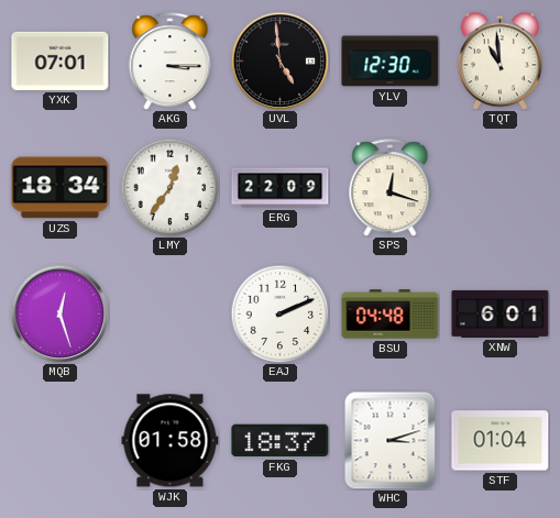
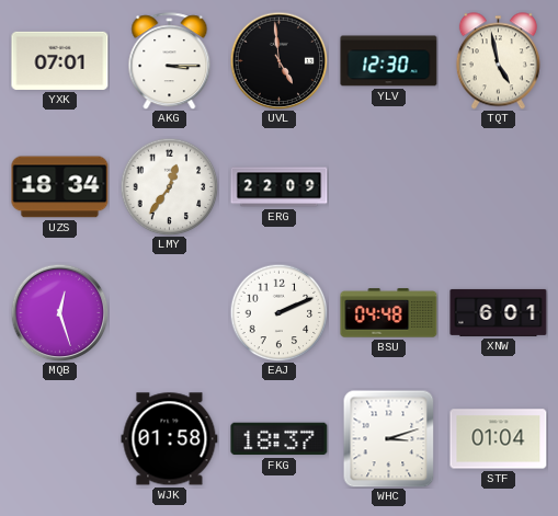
TQT: 10:59 -> 4:58
SPS: 12:18 -> none
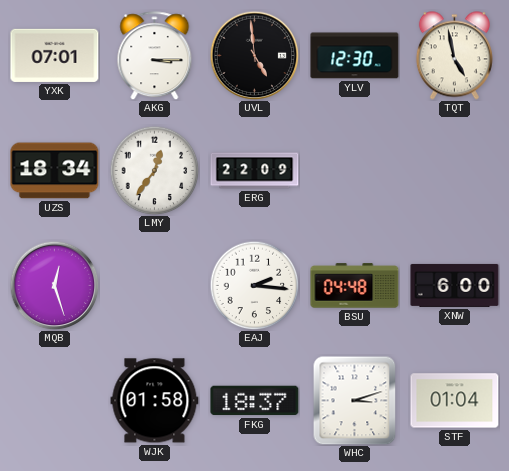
EAJ: 2:11 -> 2:16
XNW: 6:01 -> 6:00
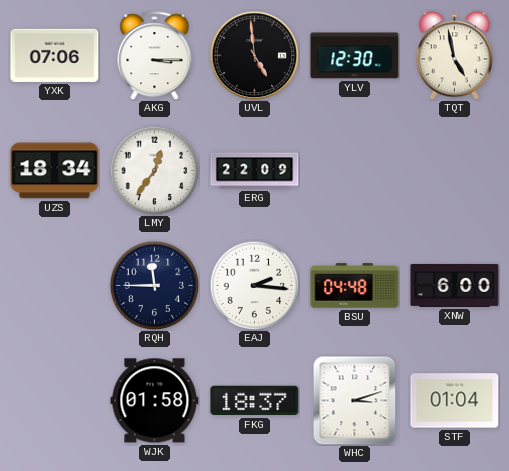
YXK: 07:01 -> 07:06
MQB: 12:27 -> none
RQH: none -> 11:45
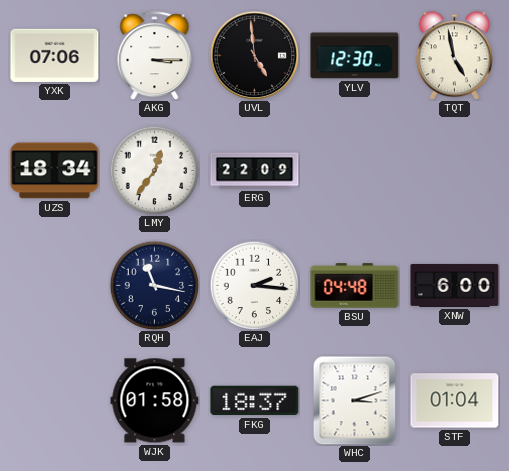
RQH: 11:45 -> 11:17
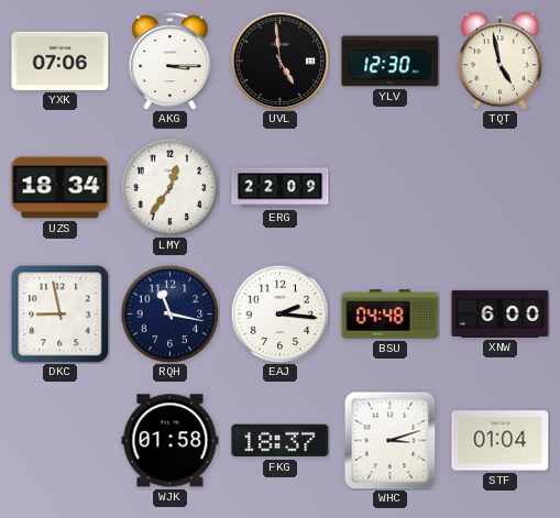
DKC: none -> 8:58
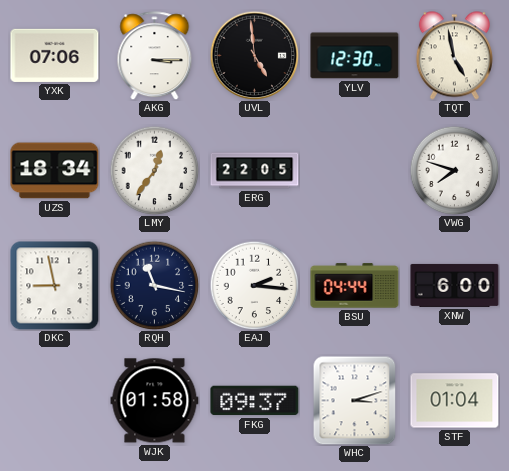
ERG: 22:09 -> 22:05
VWG: none -> 7:48
BSU: 04:48 -> 04:44
FKG: 18:37 -> 09:37
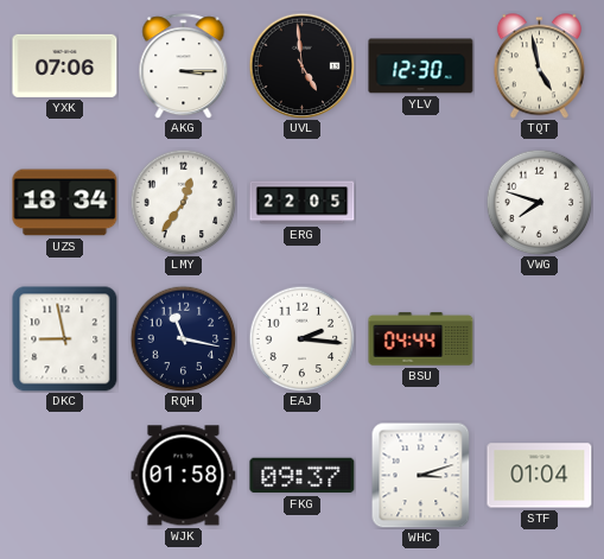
XNW: 6:00 -> none
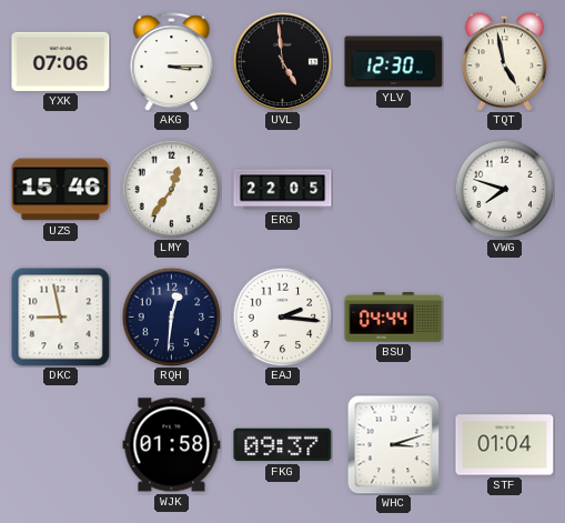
UZS: 18:34 -> 15:46
RQH: 11:17 -> 12:31
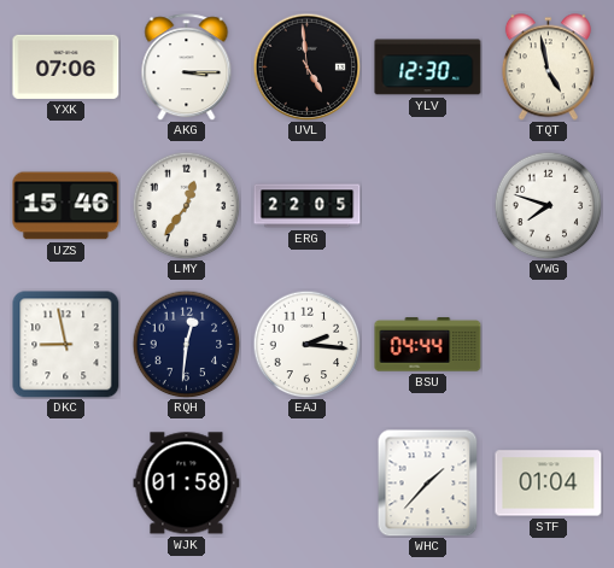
FKG: 09:37 -> none
WHC: 3:12 -> 1:37
